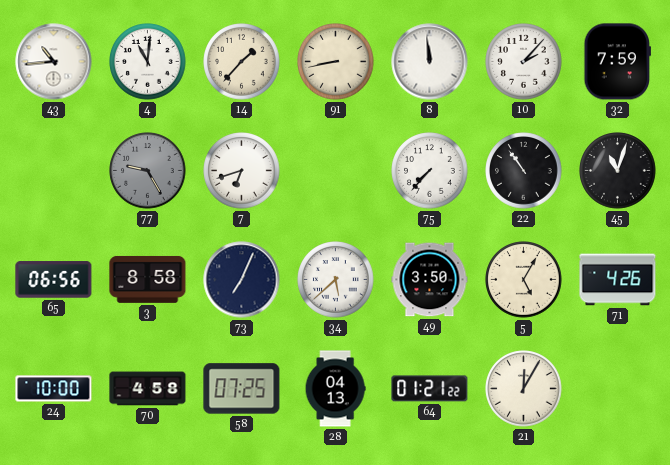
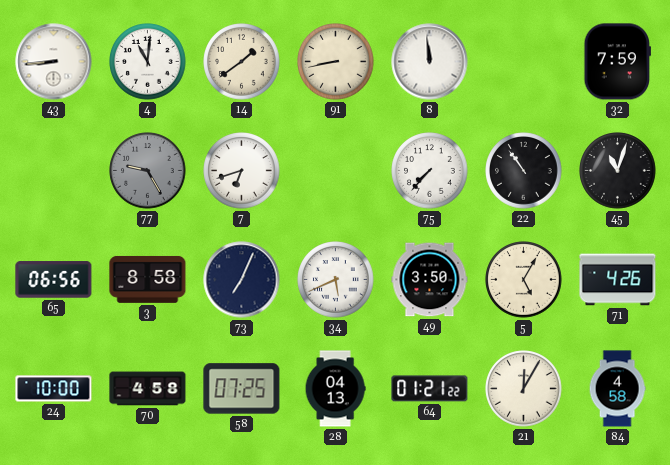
43: 10:44 -> 8:44
14: 1:37 -> 1:39
10: 2:07 -> none
34: 5:38 -> 5:41
84: none -> 4:58
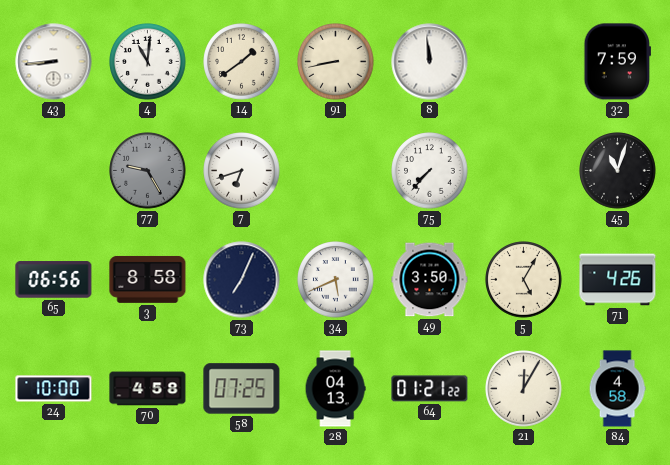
22: 10:54 -> none
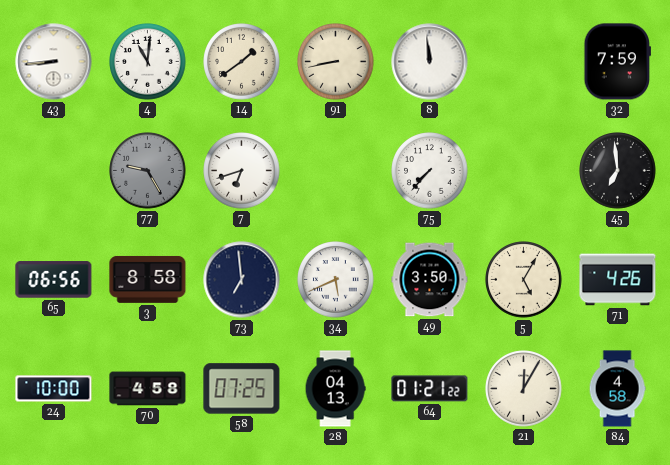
45: 11:03 -> 6:59
73: 7:04 -> 6:59
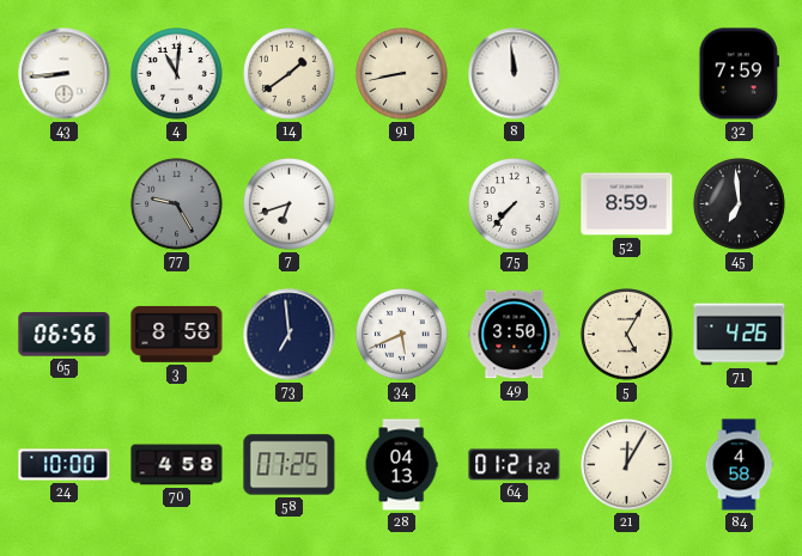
52: none -> 8:59
